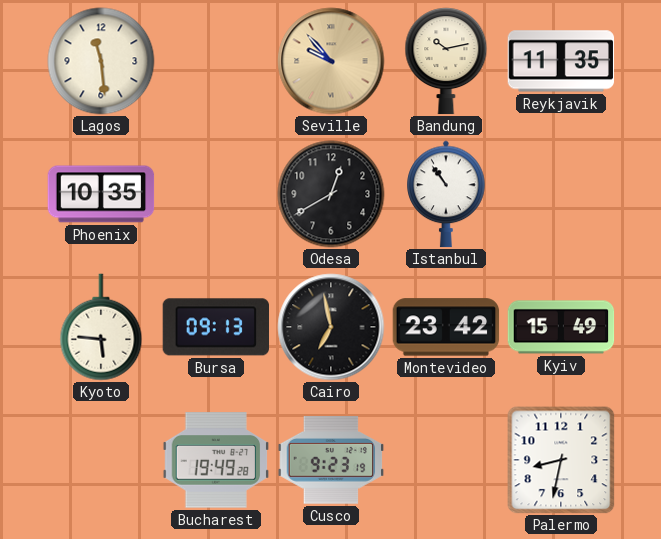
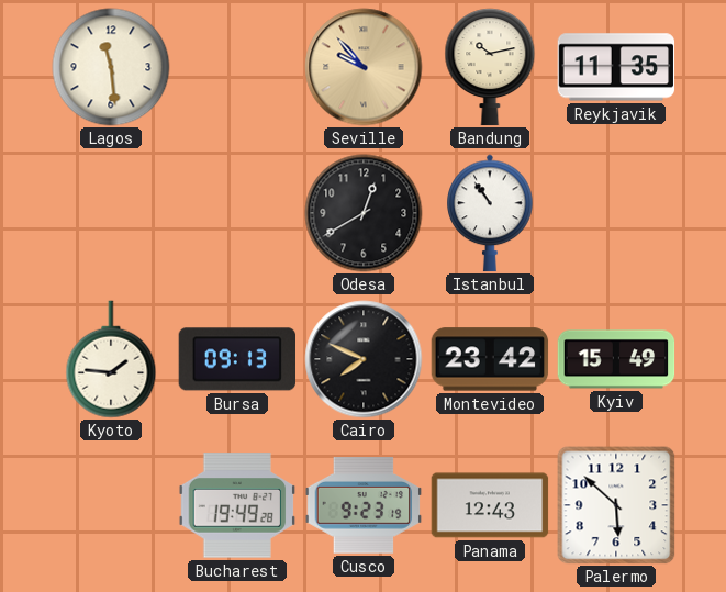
Phoenix: 10:35 -> none
Kyoto: 5:46 -> 1:46
Cairo: 6:58 -> 7:49
Panama: none -> 12:43
Palermo: 8:32 -> 5:52
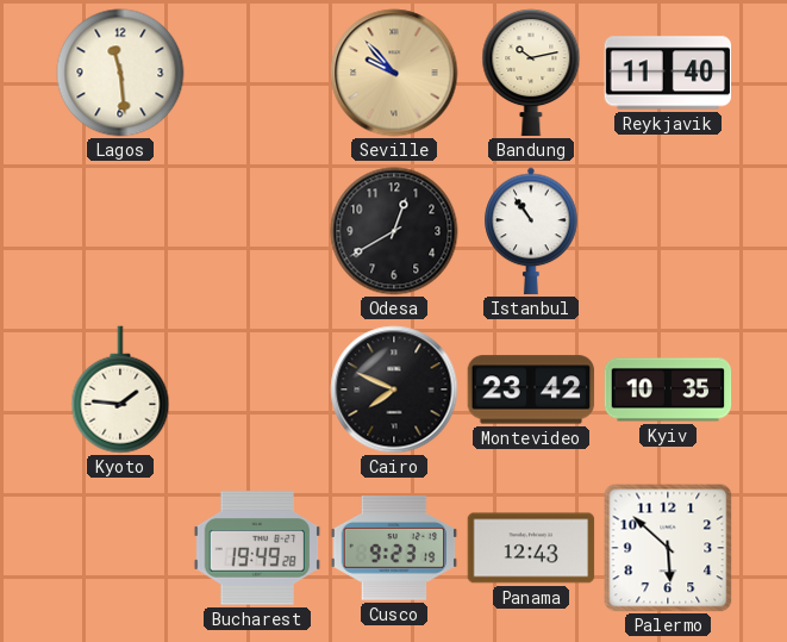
Reykjavik: 11:35 -> 11:40
Bursa: 09:13 -> none
Kyiv: 15:49 -> 10:35
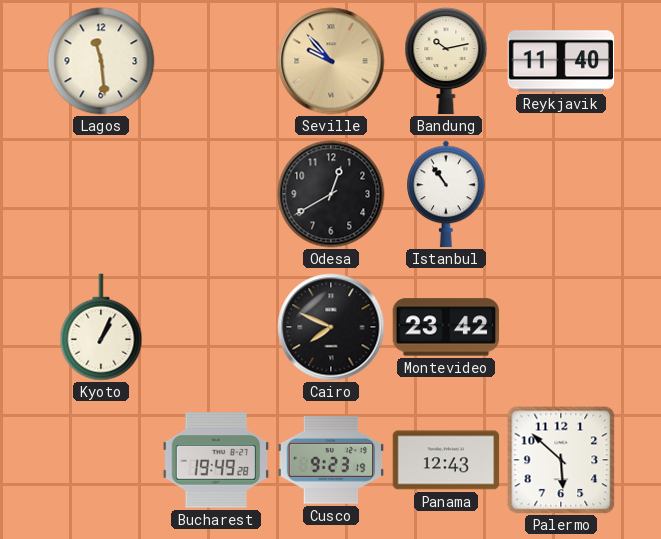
Kyoto: 1:46 -> 1:04
Kyiv: 10:35 -> none
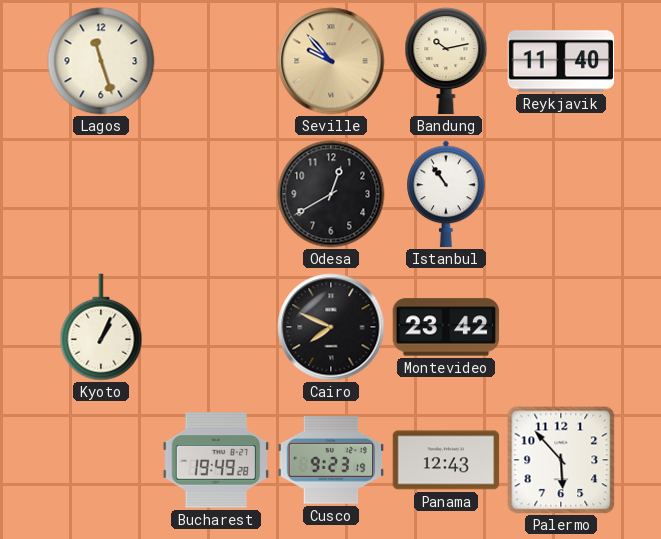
Lagos: 11:29 -> 11:27
Palermo: 5:52 -> 5:53
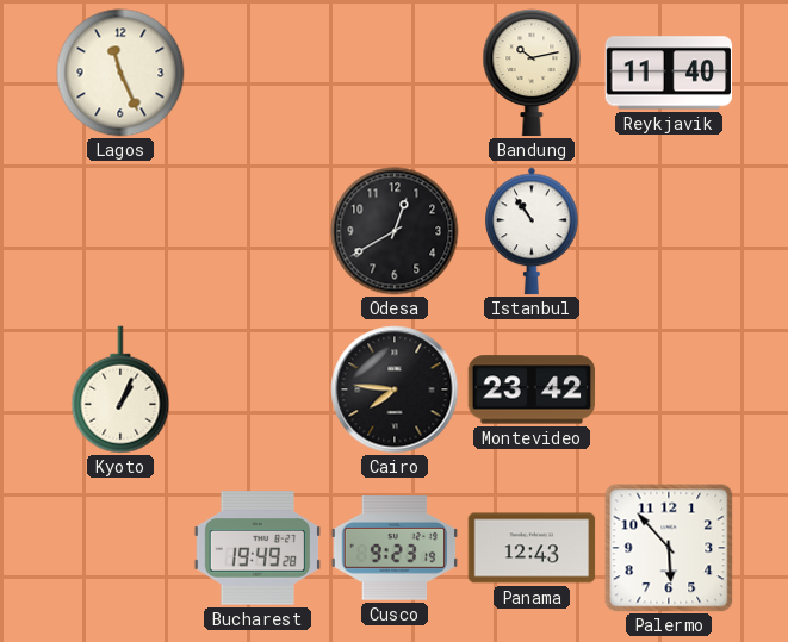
Lagos: 11:27 -> 11:26
Seville: 9:53 -> none
Cairo: 7:49 -> 7:46
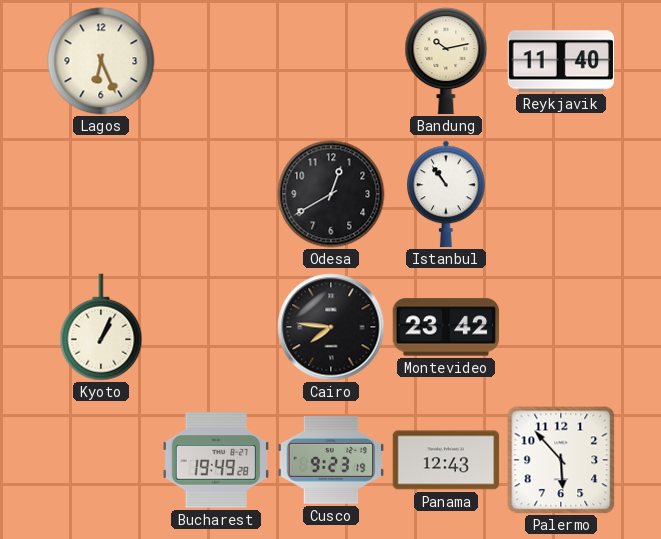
Lagos: 11:26 -> 6:26
